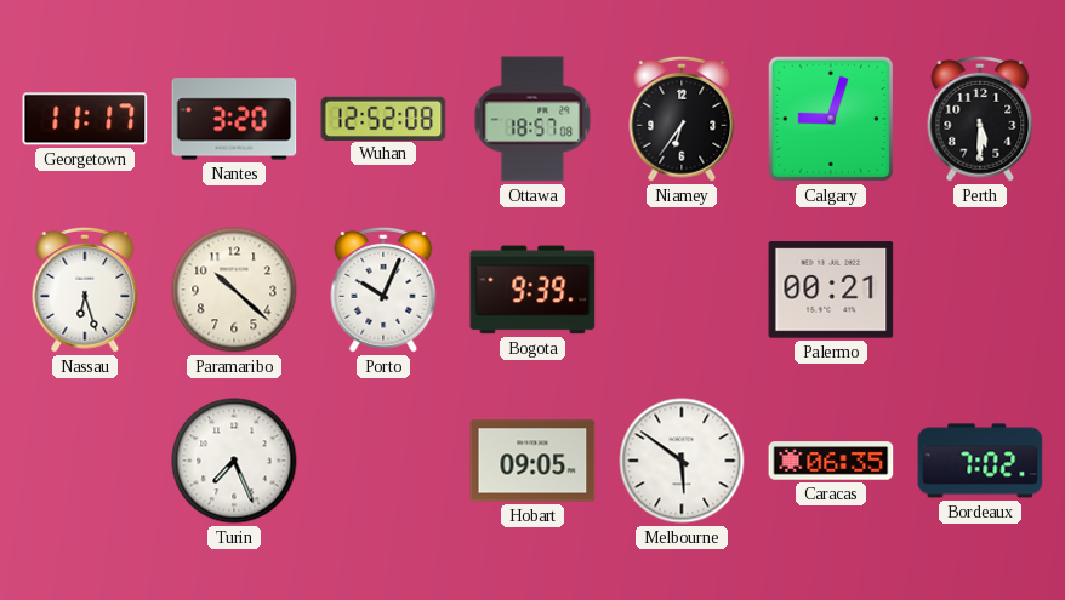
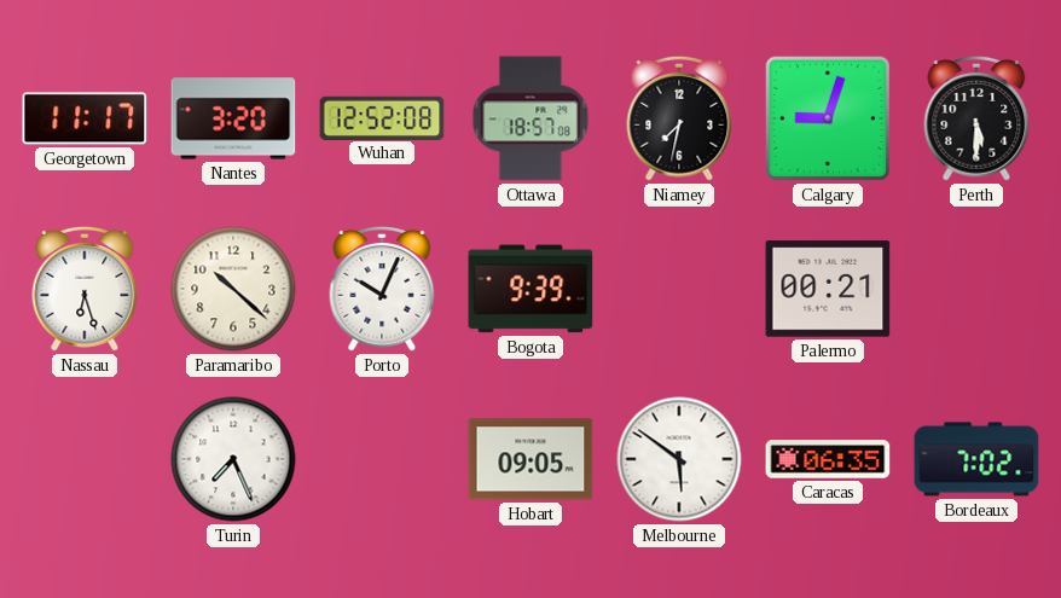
Niamey: 6:36 -> 7:32
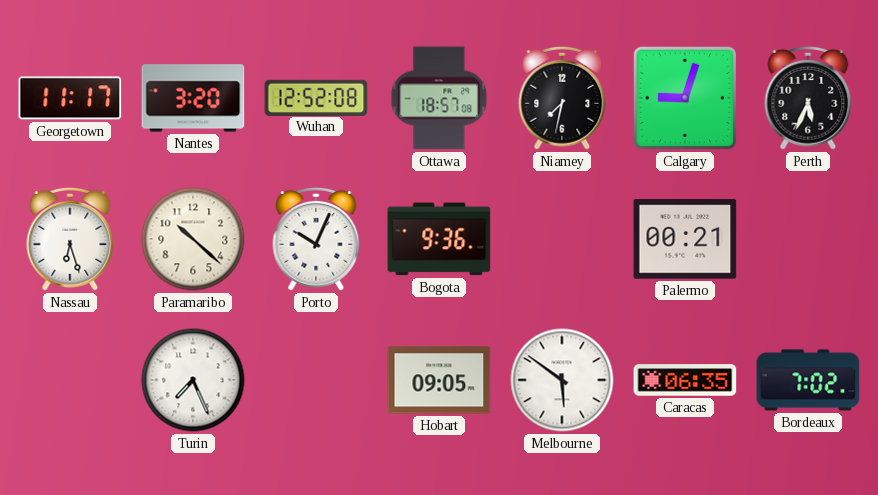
Perth: 5:30 -> 5:34
Bogota: 9:39 -> 9:36
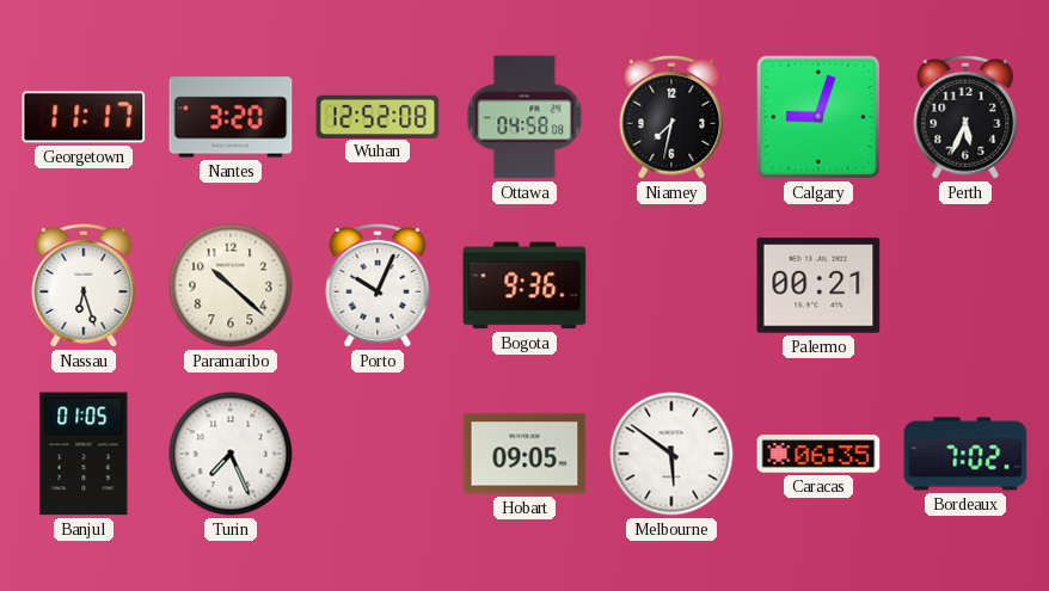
Ottawa: 18:57 -> 04:58
Banjul: none -> 01:05
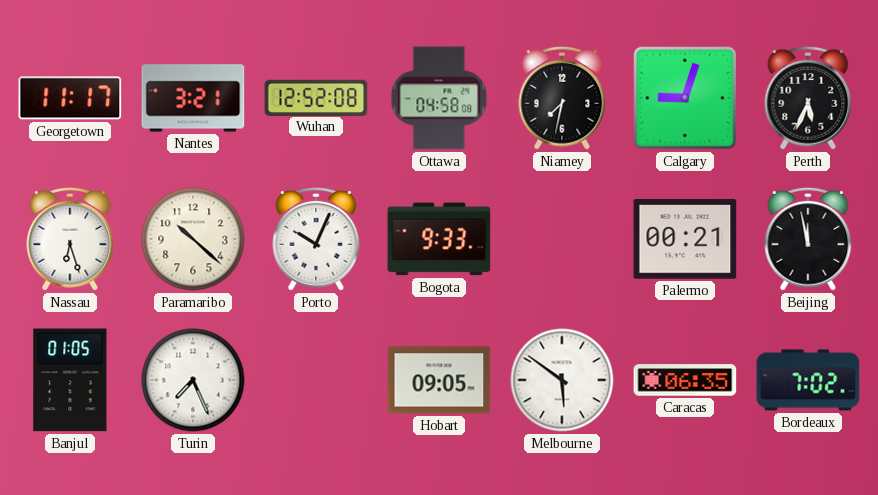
Nantes: 3:20 -> 3:21
Bogota: 9:36 -> 9:33
Beijing: none -> 11:58
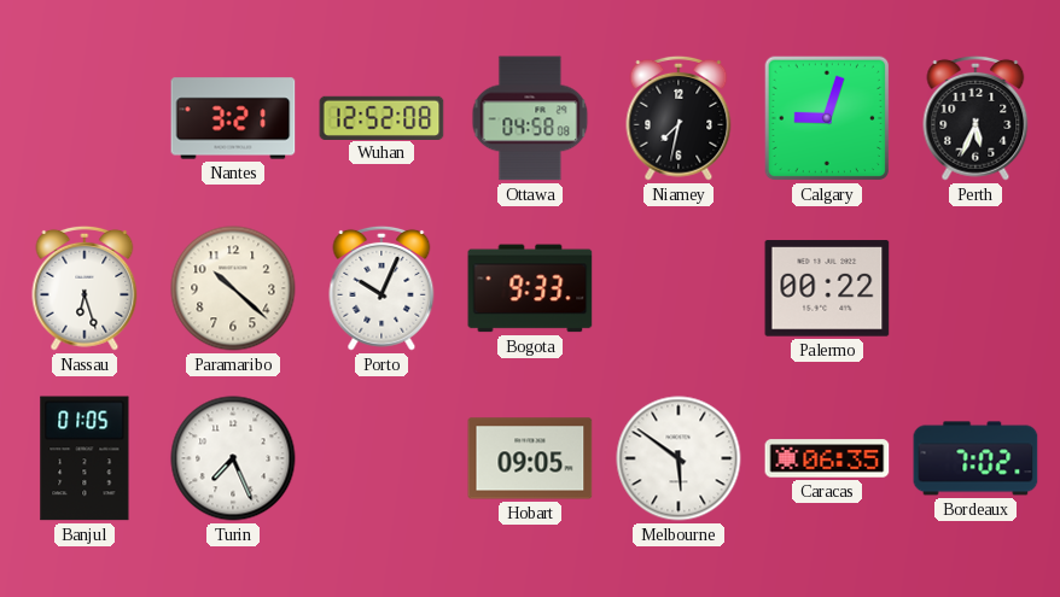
Georgetown: 11:17 -> none
Palermo: 00:21 -> 00:22
Beijing: 11:58 -> none
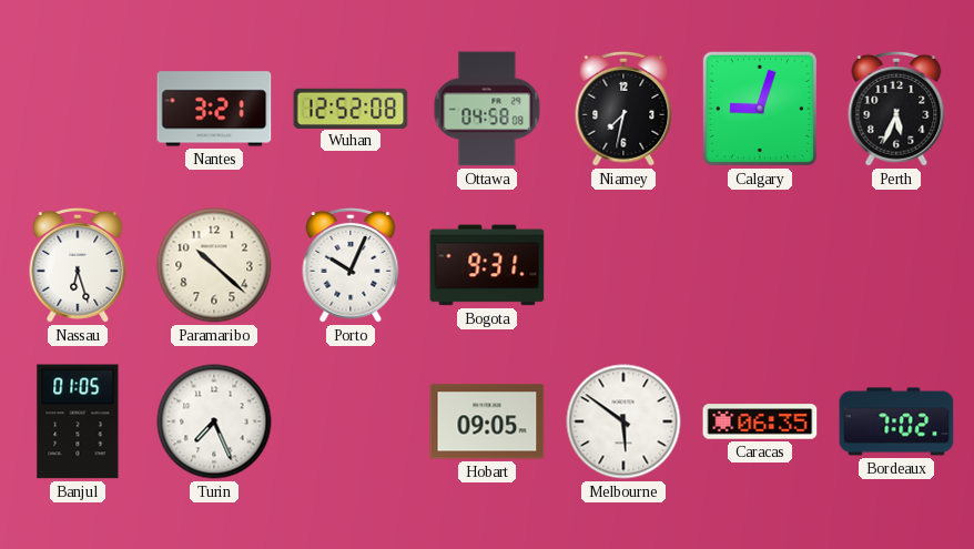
Bogota: 9:33 -> 9:31
Palermo: 00:22 -> none
